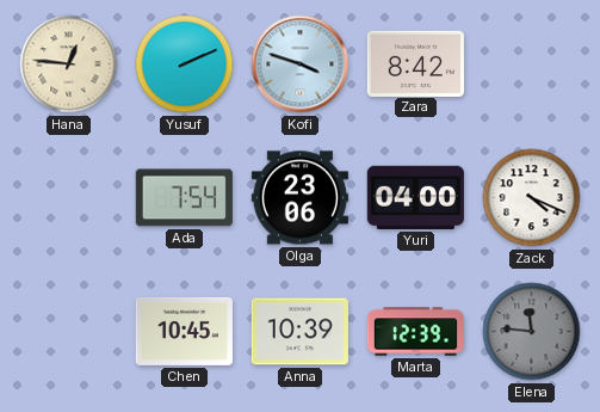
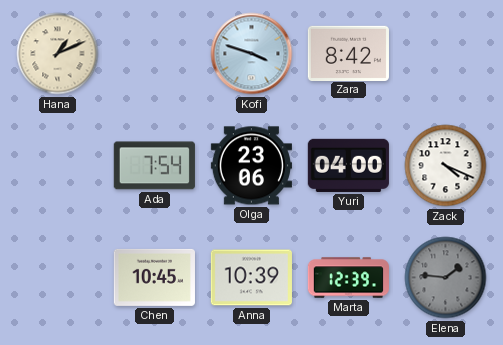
Hana: 12:46 -> 1:11
Yusuf: 2:11 -> none
Elena: 11:46 -> 1:46
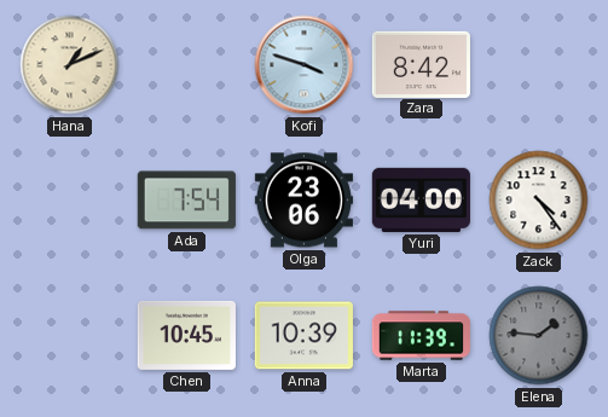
Zack: 4:19 -> 4:24
Marta: 12:39 -> 11:39
